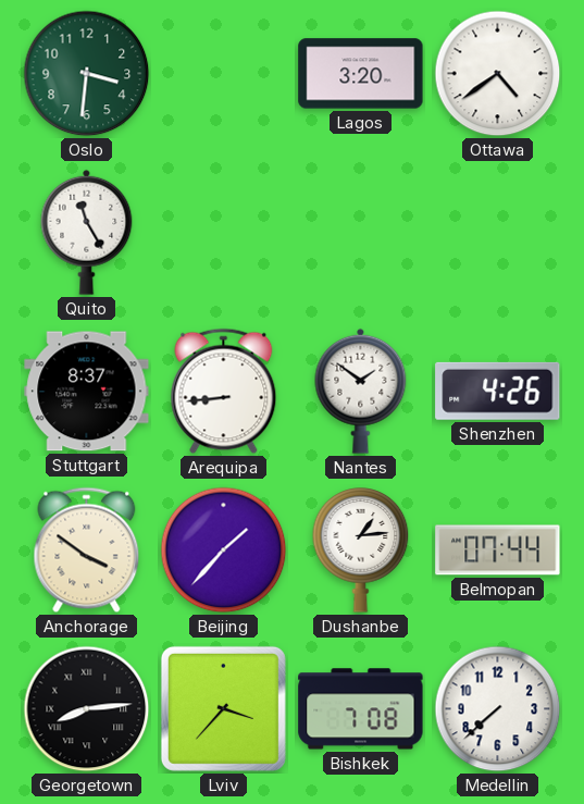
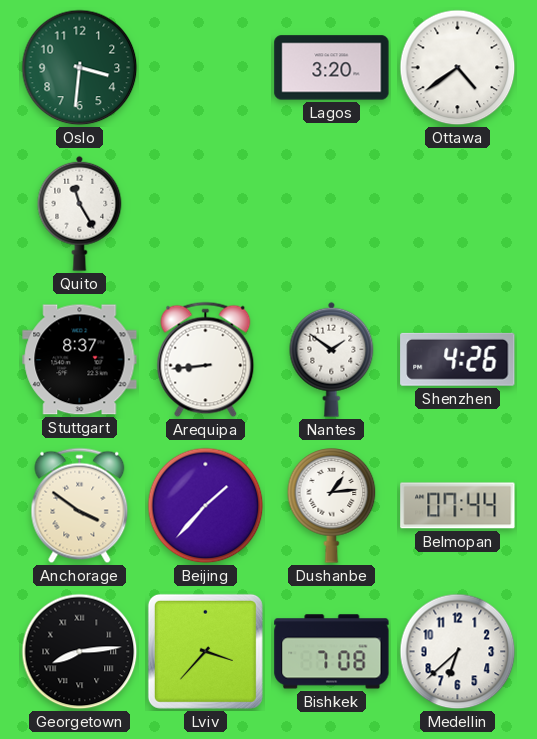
Medellin: 7:38 -> 6:38
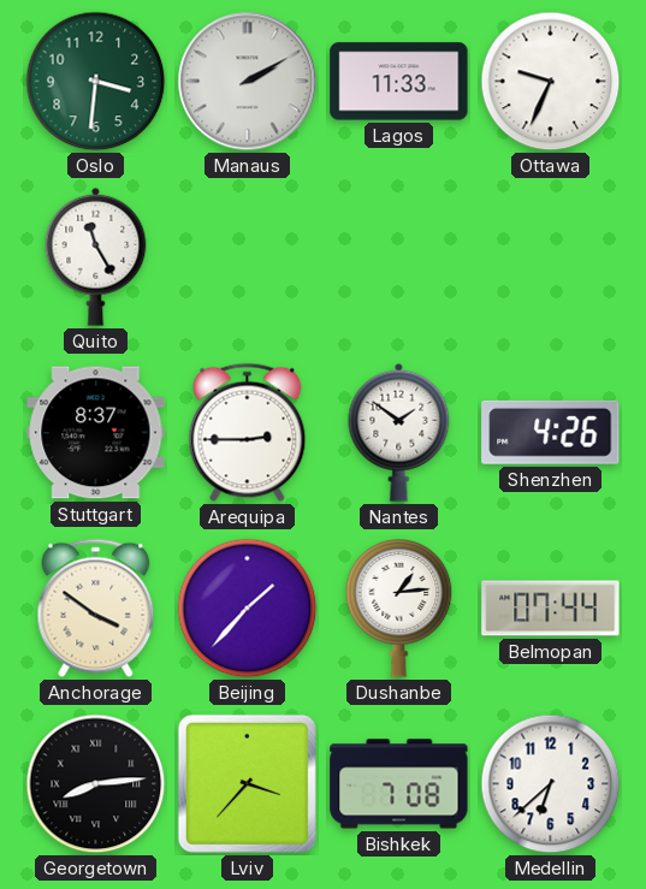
Manaus: none -> 2:10
Lagos: 3:20 -> 11:33
Ottawa: 4:39 -> 9:34
Arequipa: 8:44 -> 2:45
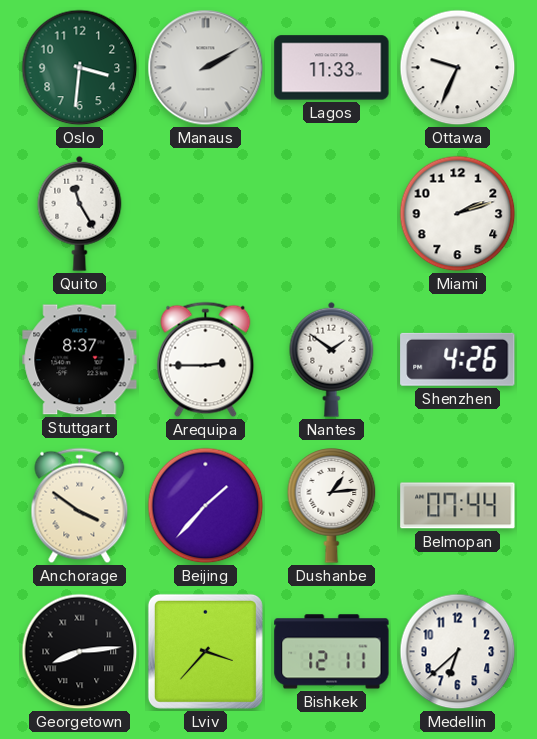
Miami: none -> 2:12
Bishkek: 7:08 -> 12:11
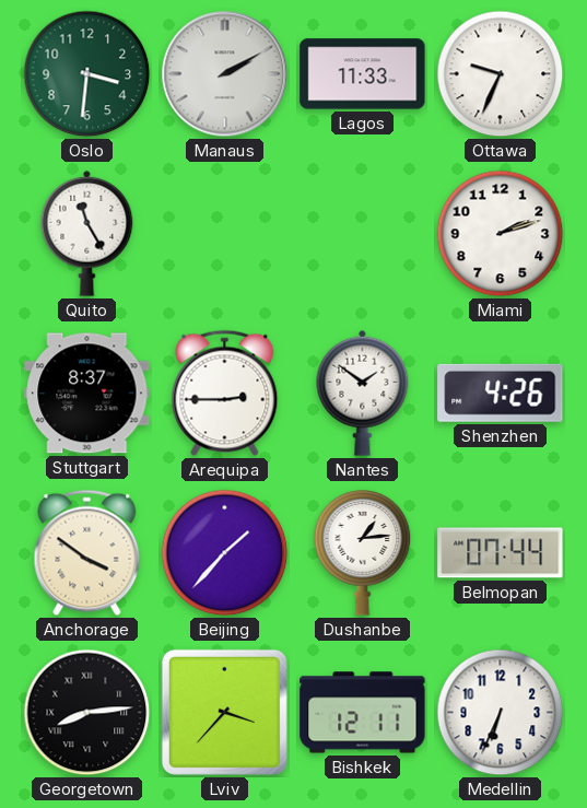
Medellin: 6:38 -> 6:34
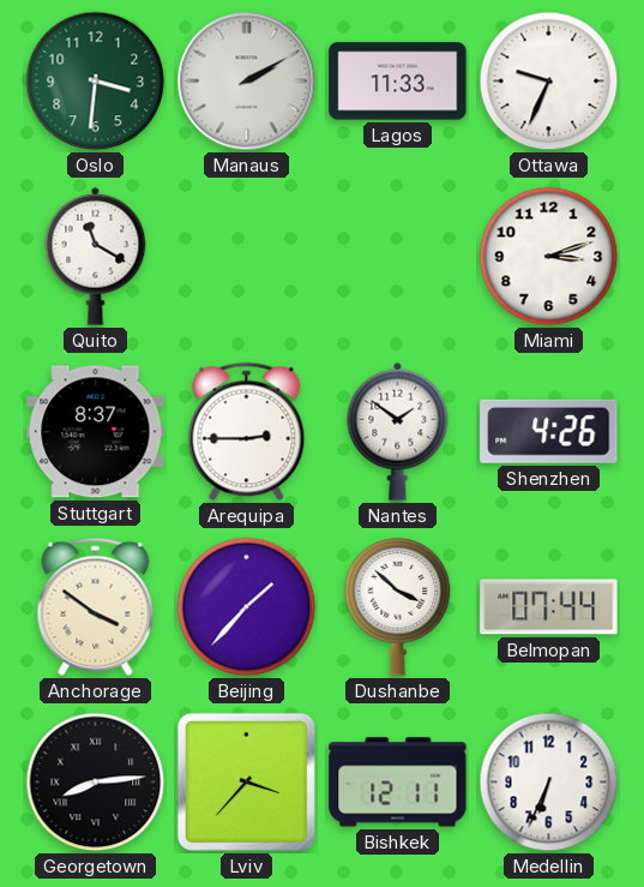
Quito: 11:25 -> 11:20
Miami: 2:12 -> 3:12
Dushanbe: 1:14 -> 3:52
